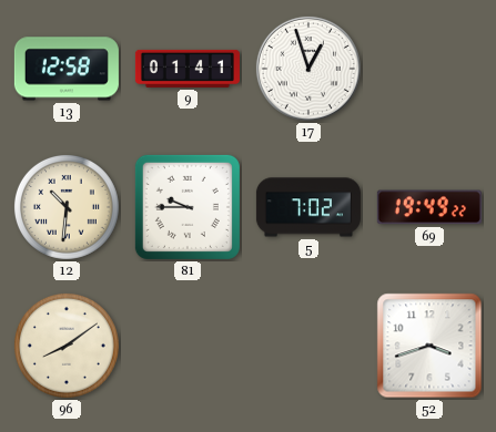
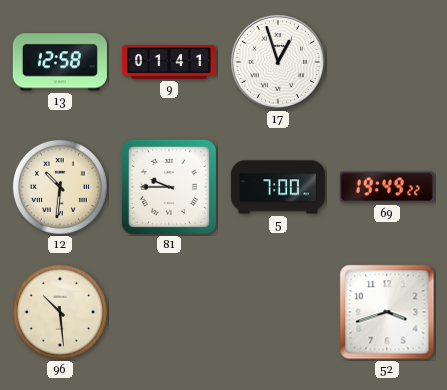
5: 7:02 -> 7:00
96: 8:09 -> 10:29
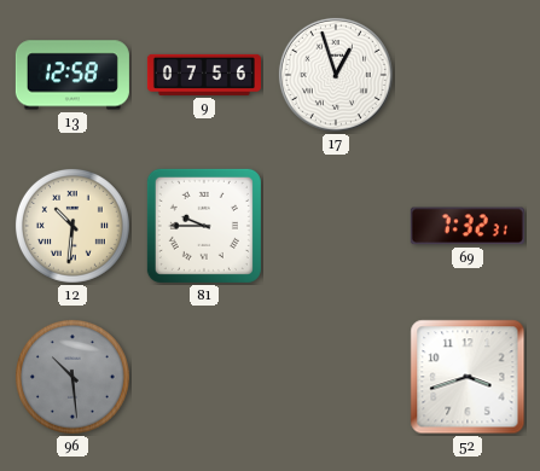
9: 01:41 -> 07:56
5: 7:00 -> none
69: 19:49 -> 7:32
96 dial: cream -> grey
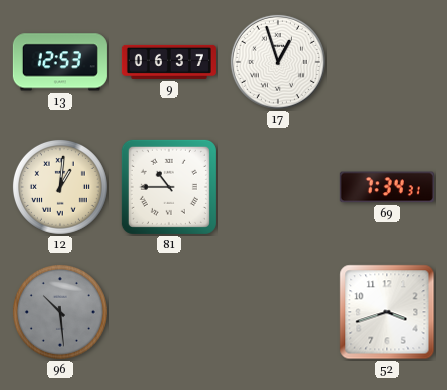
13: 12:58 -> 12:53
9: 07:56 -> 06:37
12: 10:31 -> 1:01
81: 9:45 -> 10:45
69: 7:32 -> 7:34
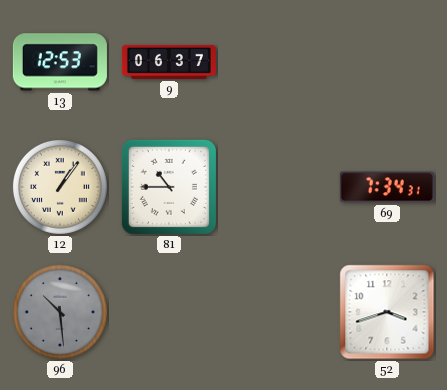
17: 12:57 -> none
12: 1:01 -> 1:06
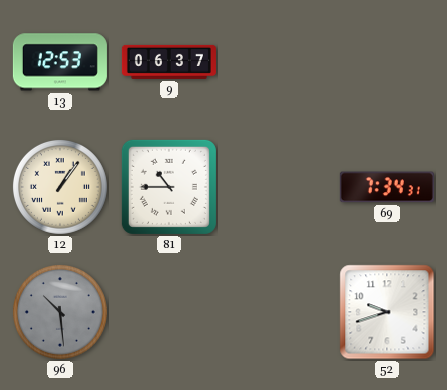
52: 3:42 -> 9:42
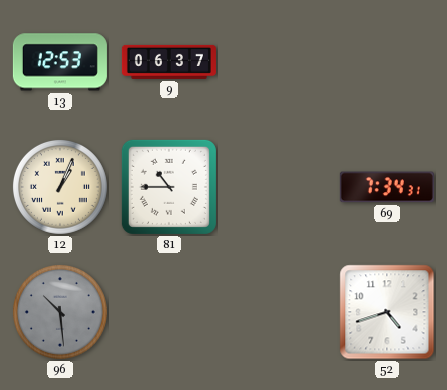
12: 1:06 -> 1:04
52: 9:42 -> 4:42
